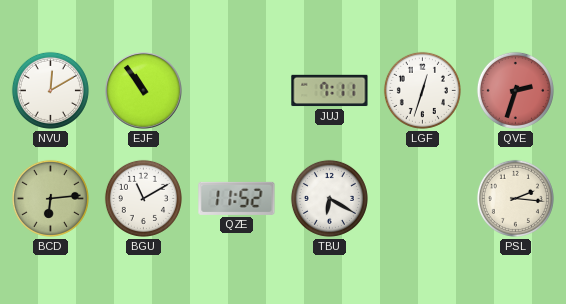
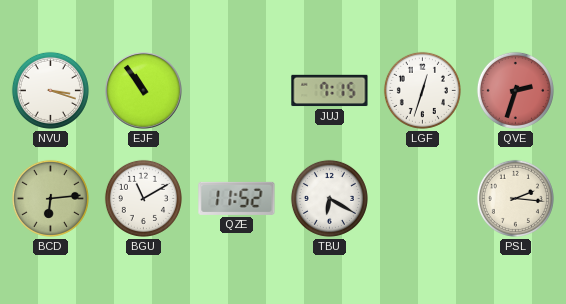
NVU: 12:10 -> 3:18
JUJ: 7:11 -> 7:15
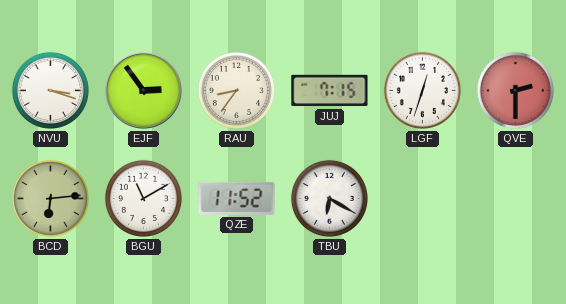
EJF: 10:54 -> 2:54
RAU: none -> 8:36
QVE: 2:33 -> 2:30
PSL: 2:16 -> none
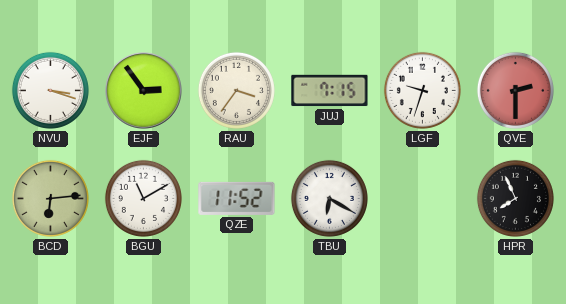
RAU: 8:36 -> 3:36
LGF: 12:33 -> 9:33
HPR: none -> 7:56
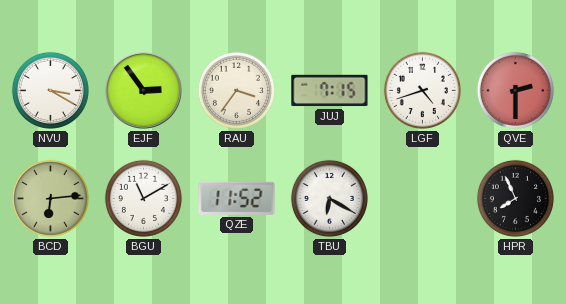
NVU: 3:18 -> 3:20
LGF: 9:33 -> 4:42
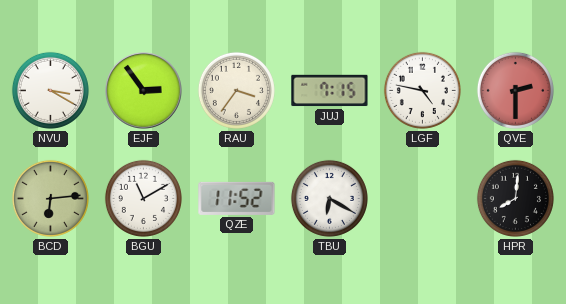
LGF: 4:42 -> 4:47
HPR: 7:56 -> 8:01
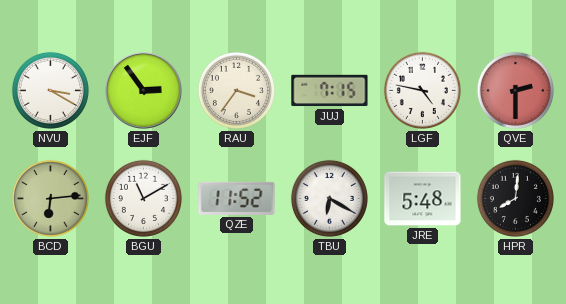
JRE: none -> 5:48
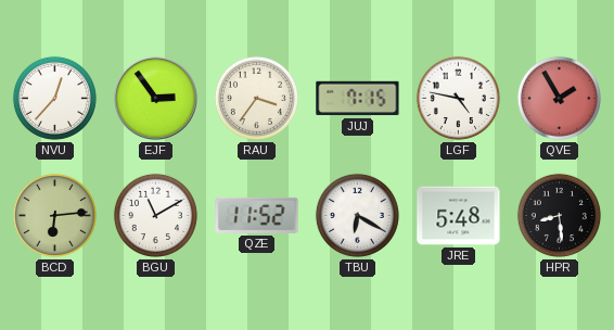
NVU: 3:20 -> 12:37
QVE: 2:30 -> 1:55
HPR: 8:01 -> 8:29
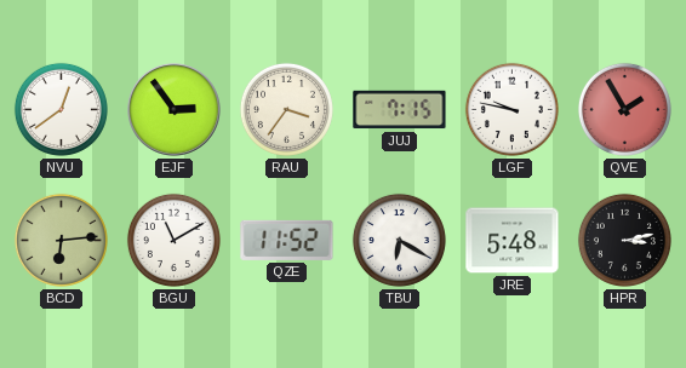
NVU: 12:37 -> 12:39
LGF: 4:47 -> 9:47
HPR: 8:29 -> 3:13
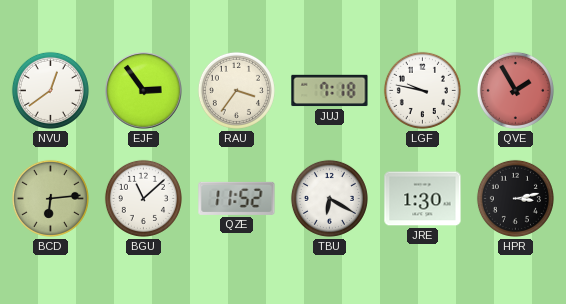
JUJ: 7:15 -> 7:18
BGU: 11:10 -> 11:08
JRE: 5:48 -> 1:30
